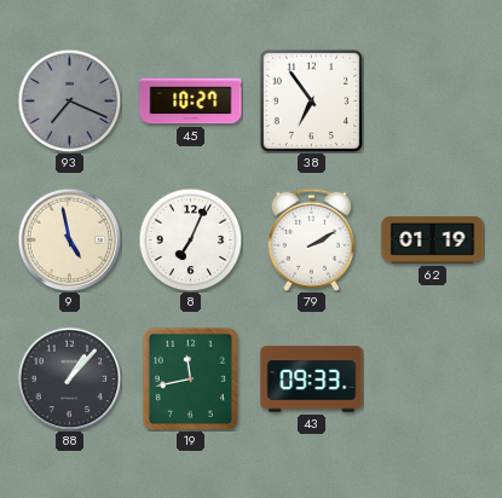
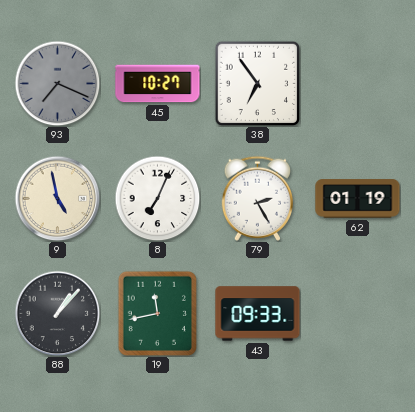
79: 2:10 -> 2:25
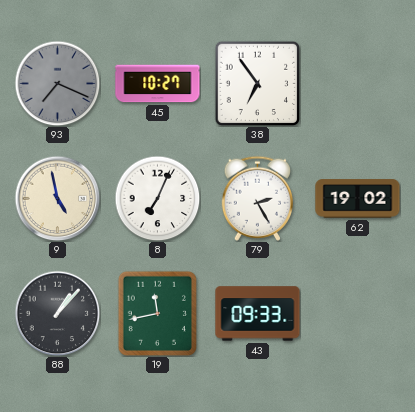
62: 01:19 -> 19:02
